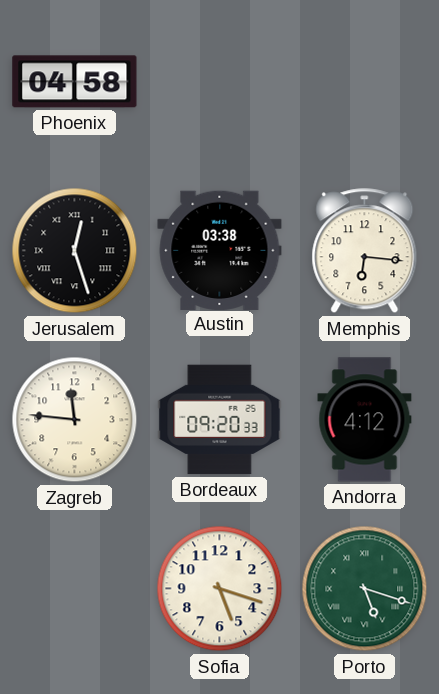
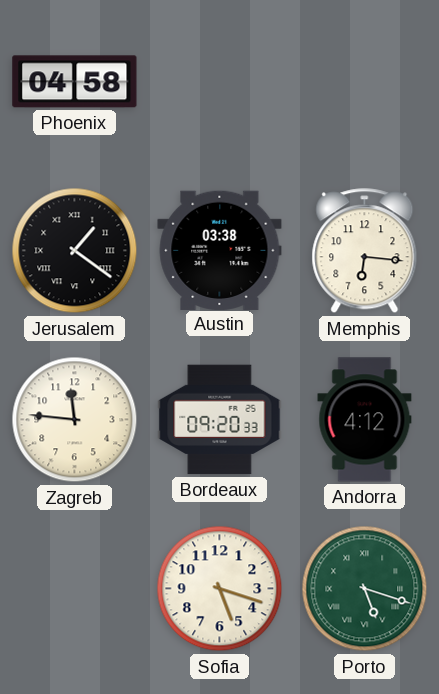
Jerusalem: 12:27 -> 1:21
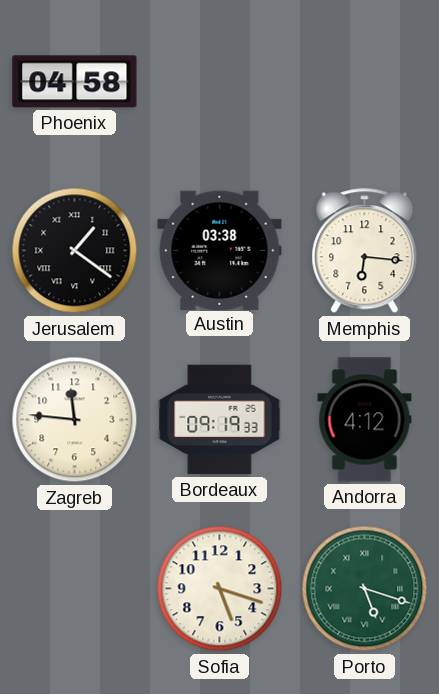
Bordeaux: 09:20 -> 09:19
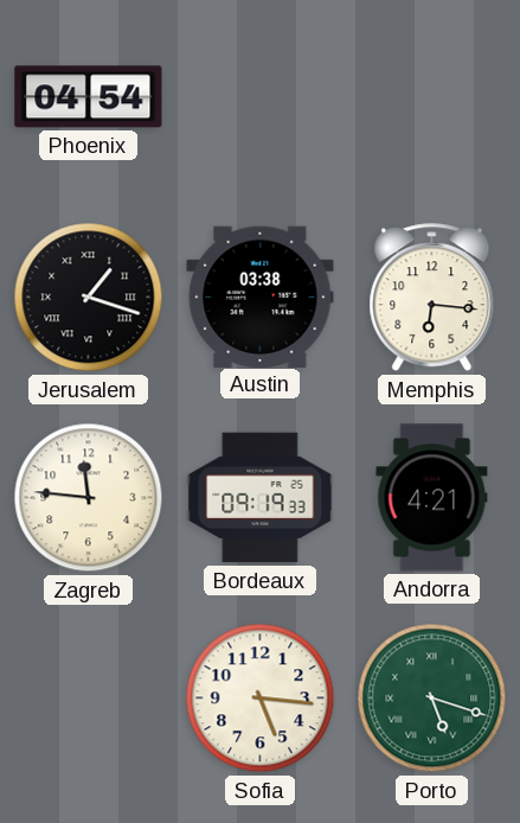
Phoenix: 04:58 -> 04:54
Jerusalem: 1:21 -> 1:18
Andorra: 4:12 -> 4:21
Sofia: 5:18 -> 5:16
